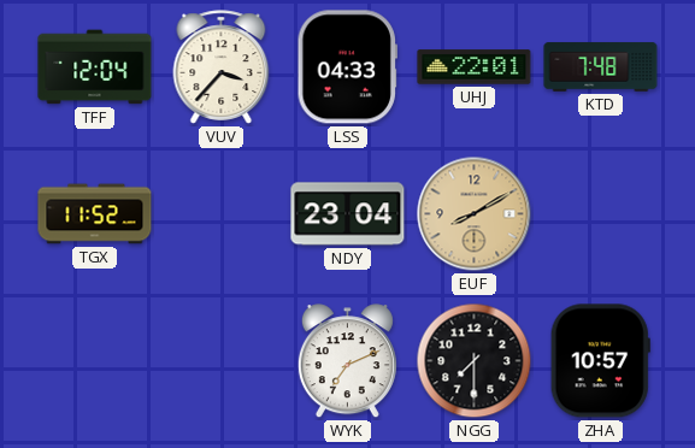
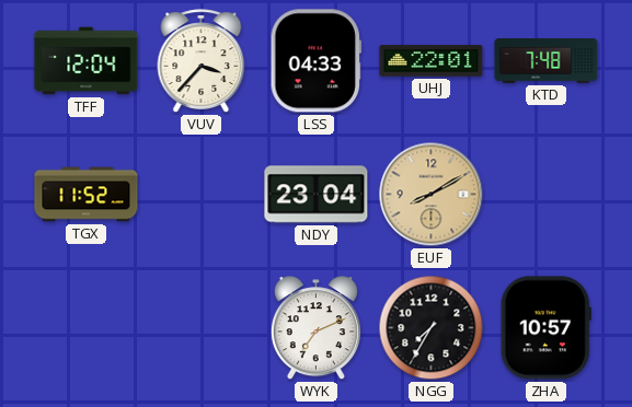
NGG: 7:30 -> 7:35
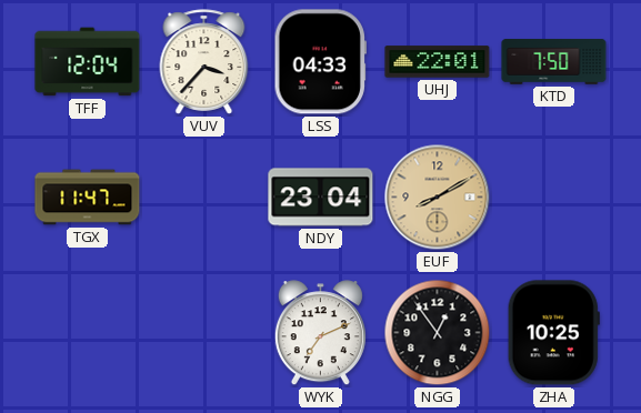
KTD: 7:48 -> 7:50
TGX: 11:52 -> 11:47
NGG: 7:35 -> 12:54
ZHA: 10:57 -> 10:25
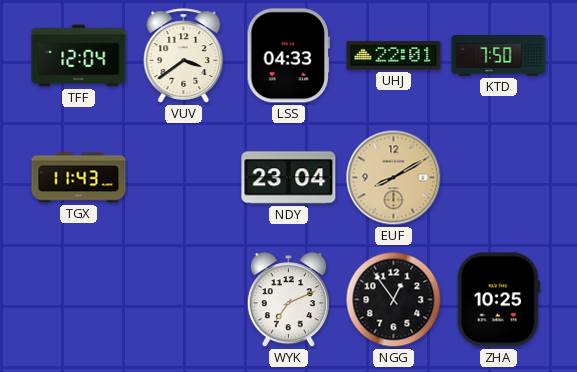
VUV: 3:37 -> 3:39
TGX: 11:47 -> 11:43
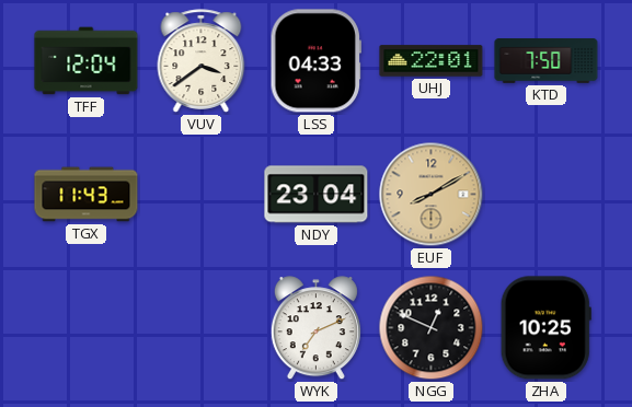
NGG: 12:54 -> 12:49
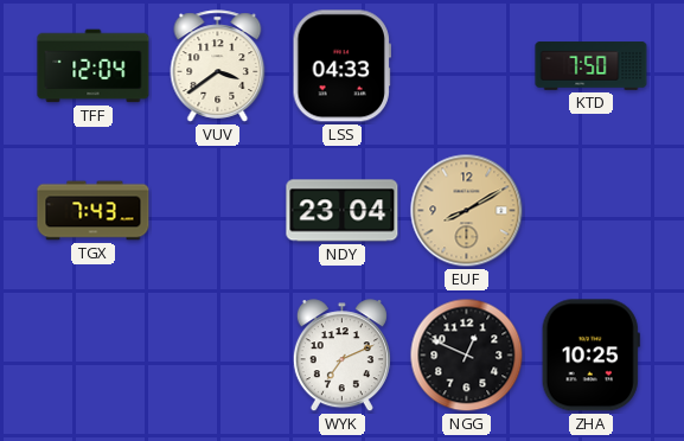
UHJ: 22:01 -> none
TGX: 11:43 -> 7:43
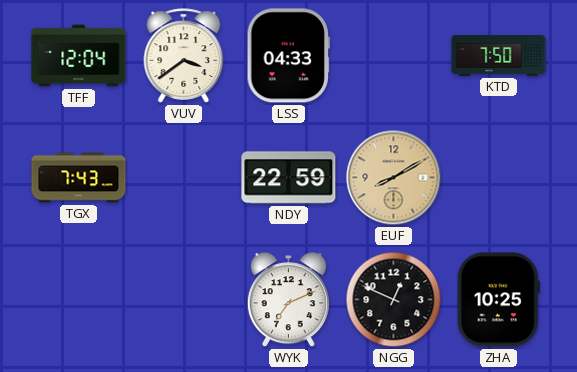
NDY: 23:04 -> 22:59
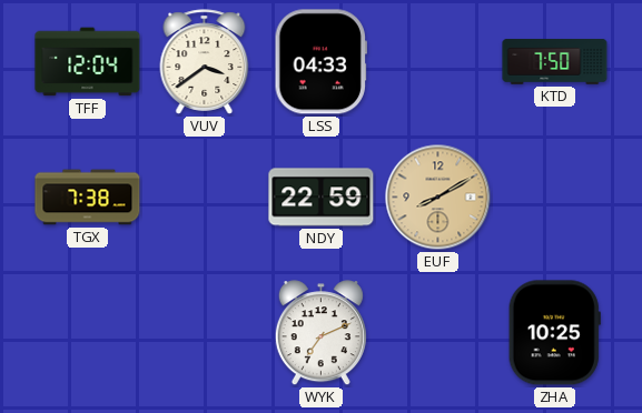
TGX: 7:43 -> 7:38
NGG: 12:49 -> none
